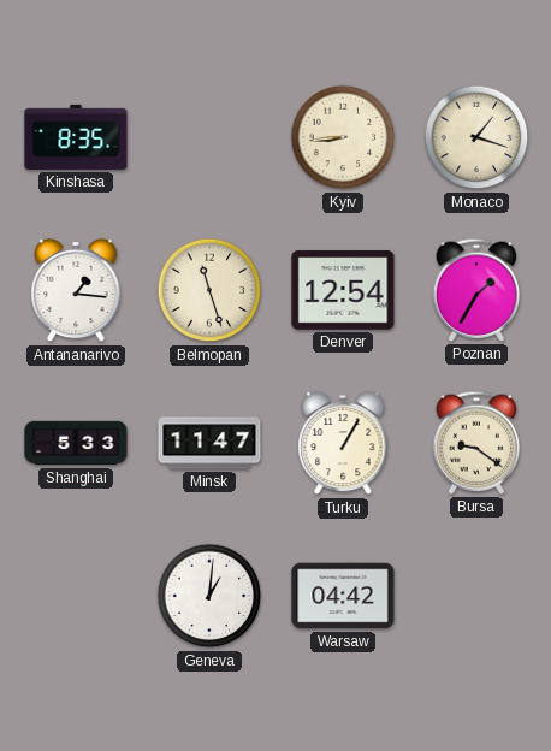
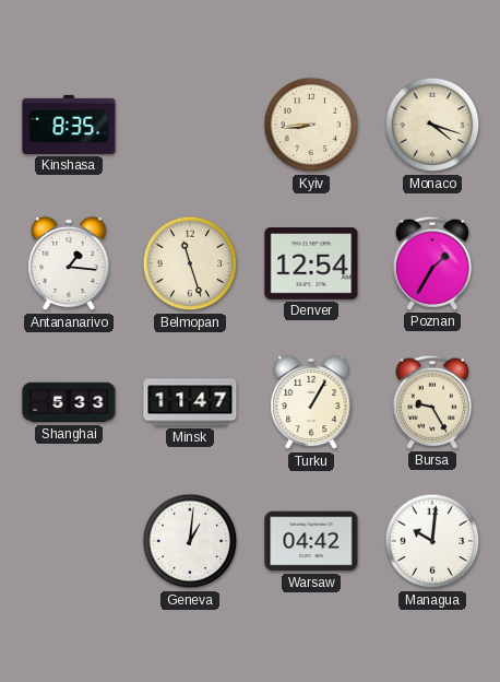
Monaco: 1:18 -> 4:18
Bursa: 9:21 -> 9:25
Managua: none -> 10:01
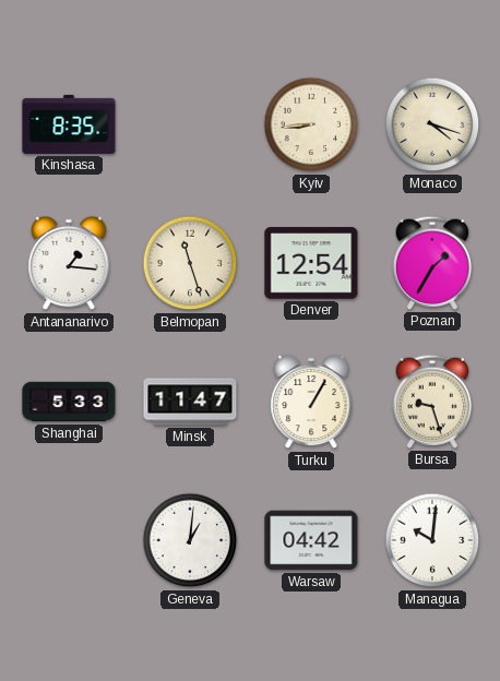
Bursa: 9:25 -> 9:27
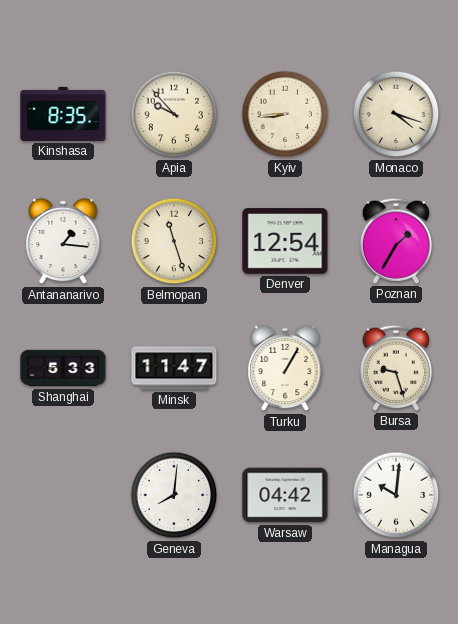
Apia: none -> 9:53
Geneva: 1:01 -> 8:01
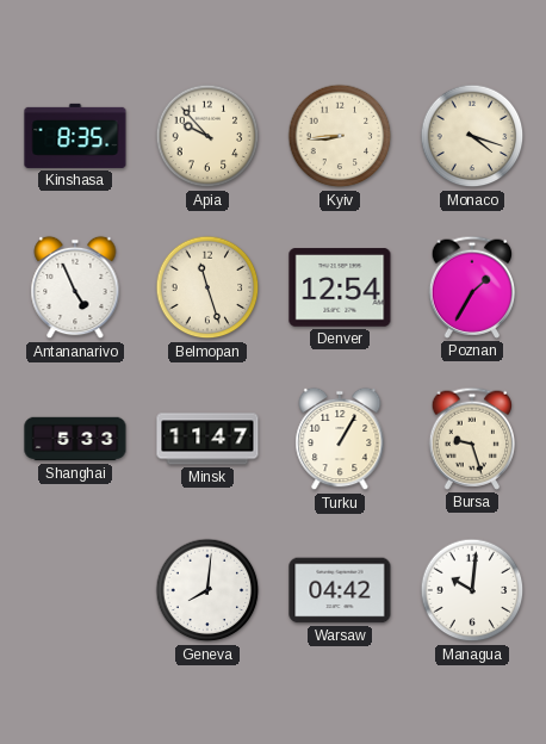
Antananarivo: 1:16 -> 4:56
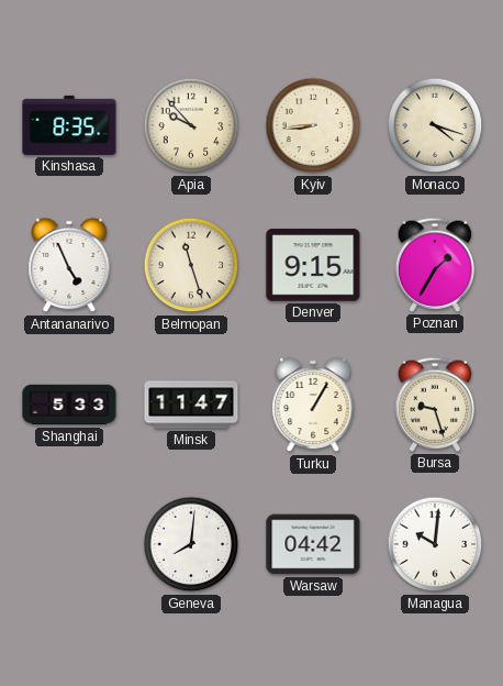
Denver: 12:54 -> 9:15
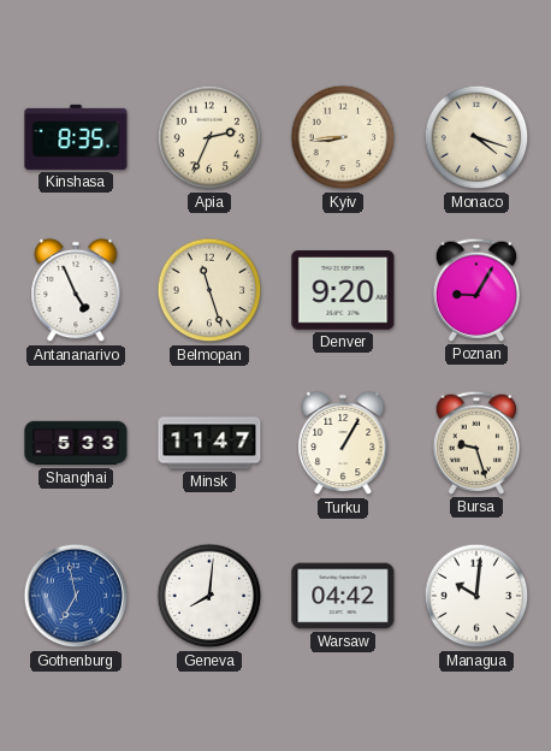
Apia: 9:53 -> 2:34
Denver: 9:15 -> 9:20
Poznan: 1:35 -> 9:05
Gothenburg: none -> 6:58
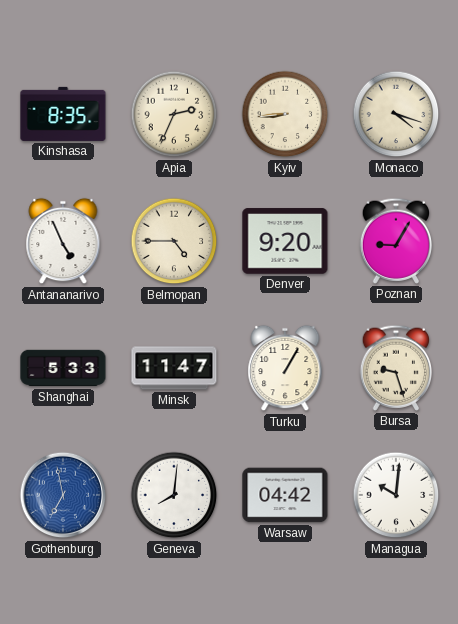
Belmopan: 11:27 -> 4:45
